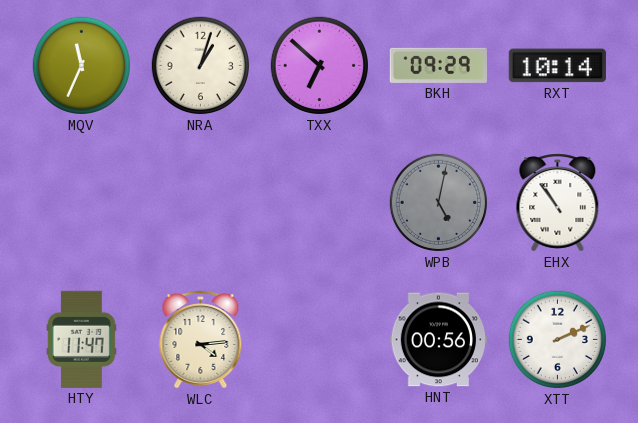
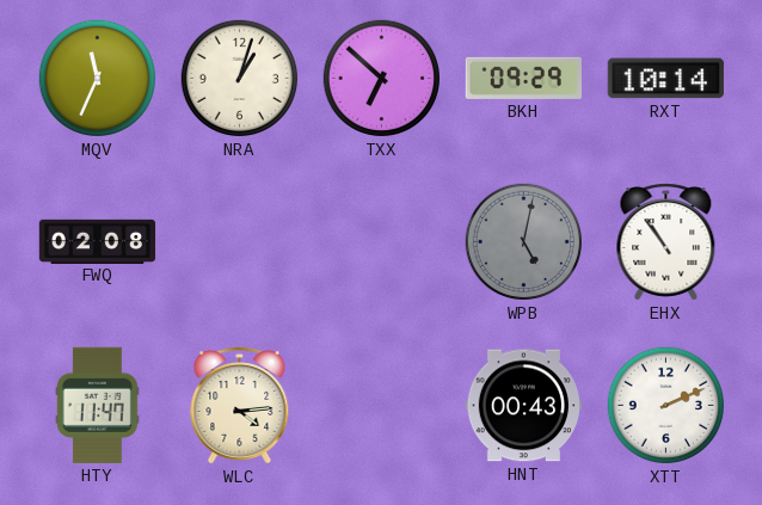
FWQ: none -> 02:08
HNT: 00:56 -> 00:43
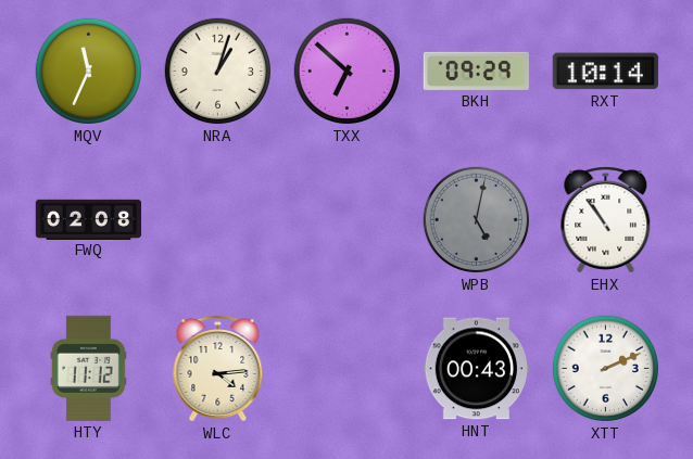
HTY: 11:47 -> 11:12
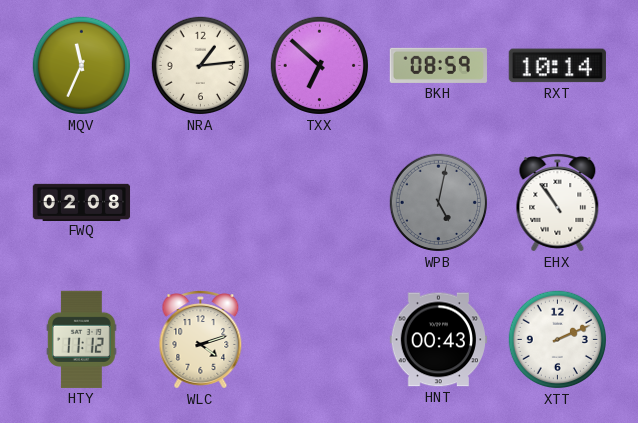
NRA: 1:03 -> 1:14
BKH: 09:29 -> 08:59
WLC: 4:14 -> 4:12
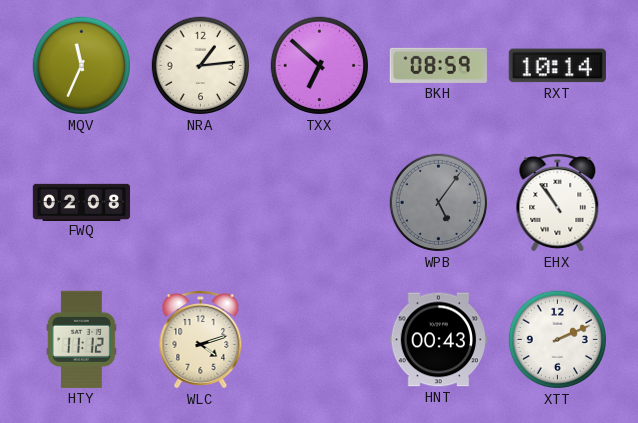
WPB: 5:02 -> 5:06
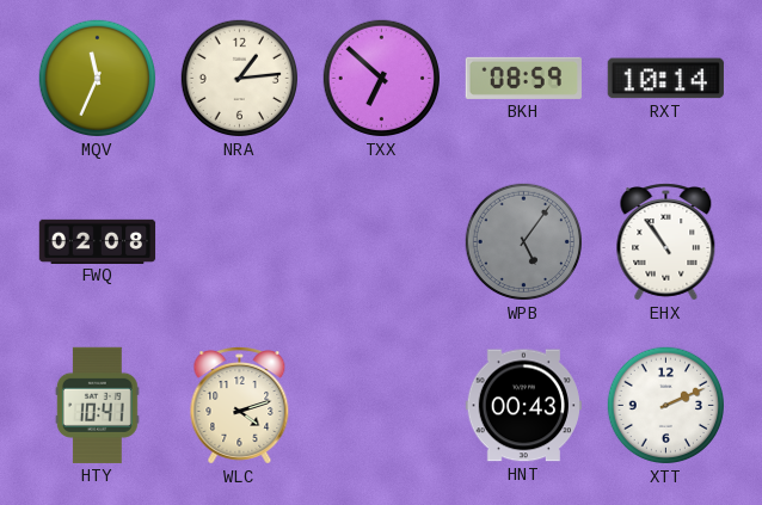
HTY: 11:12 -> 10:41
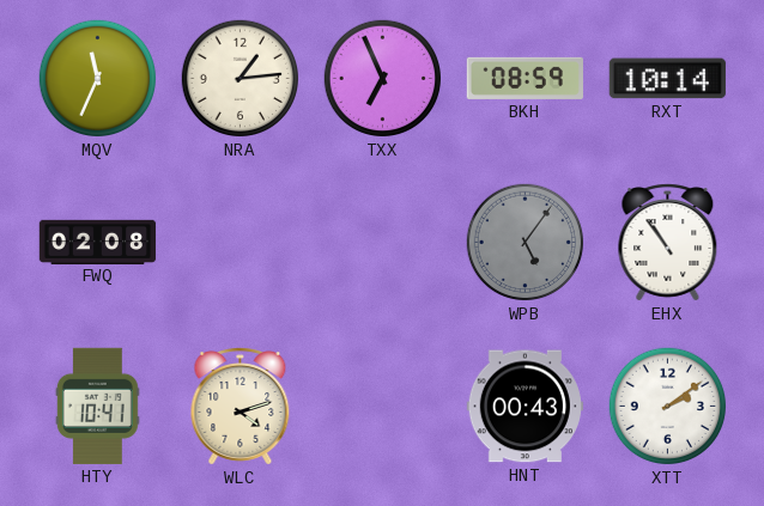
TXX: 6:52 -> 6:56
XTT: 2:11 -> 2:09
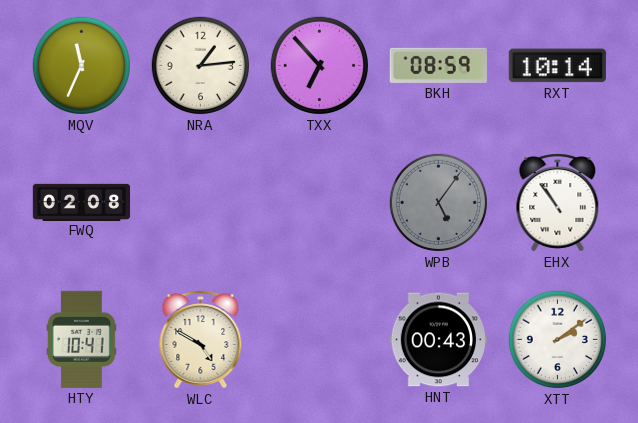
TXX: 6:56 -> 6:53
WLC: 4:12 -> 4:50
